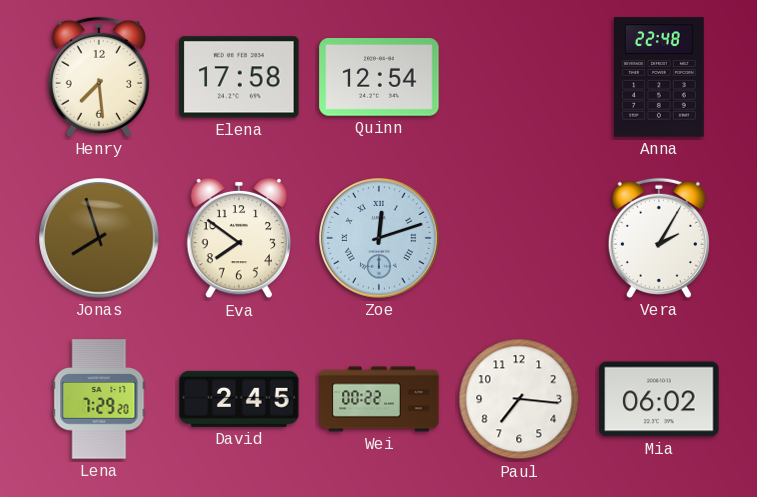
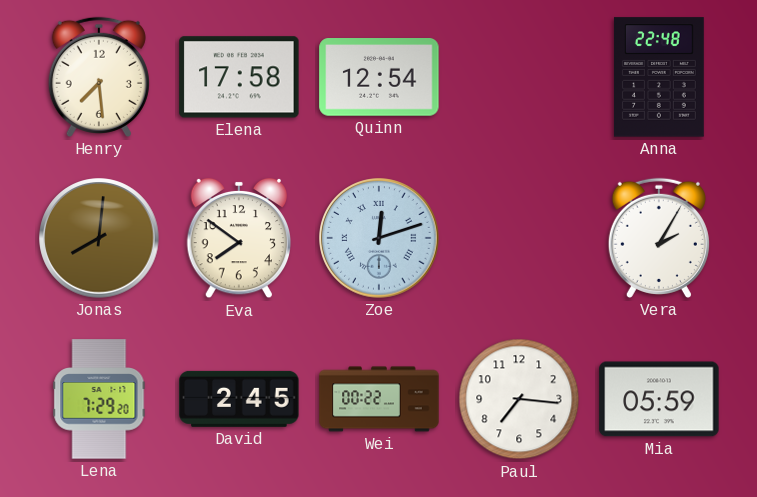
Jonas: 7:57 -> 8:01
Mia: 06:02 -> 05:59
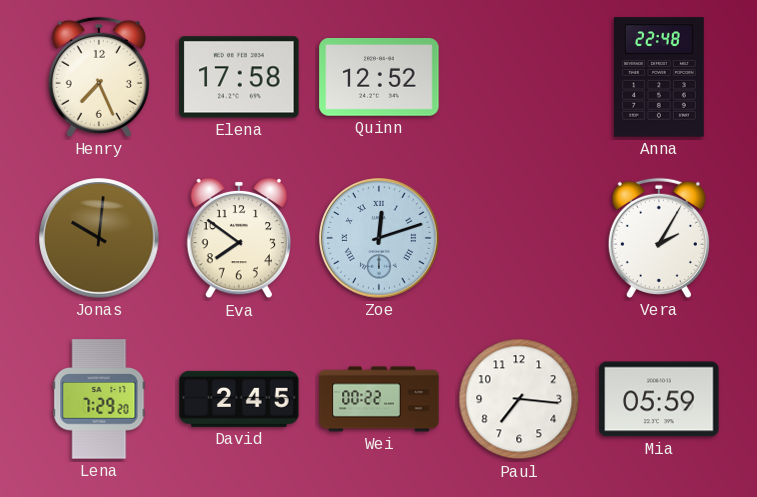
Henry: 7:29 -> 7:26
Quinn: 12:54 -> 12:52
Jonas: 8:01 -> 10:01
